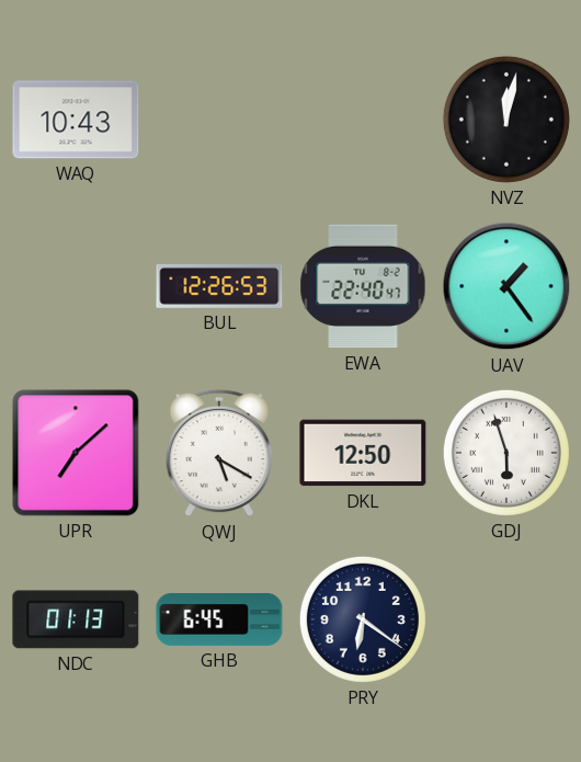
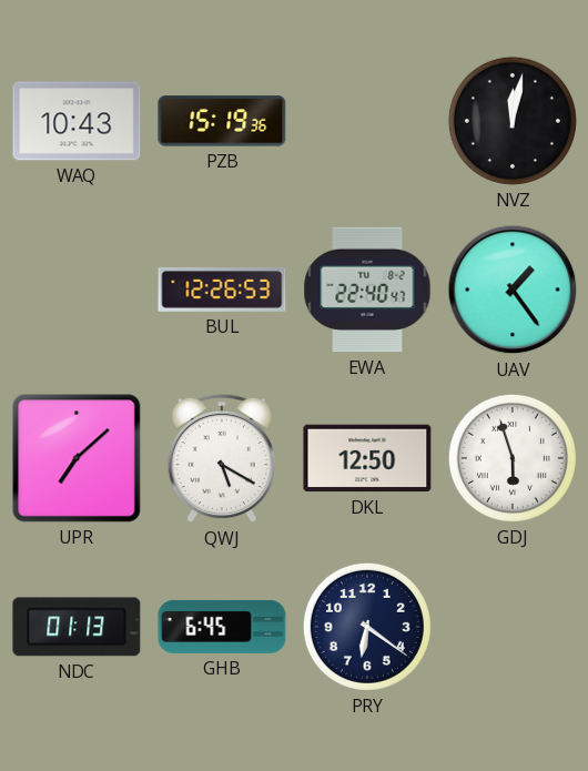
PZB: none -> 15:19
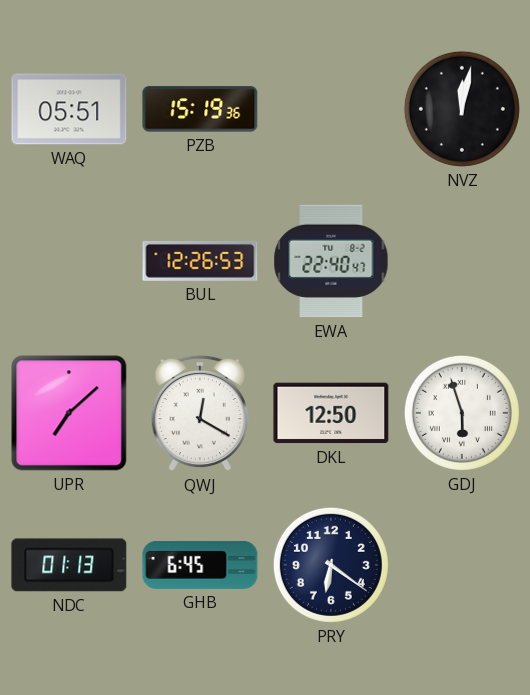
WAQ: 10:43 -> 05:51
UAV: 1:24 -> none
QWJ: 5:20 -> 12:20
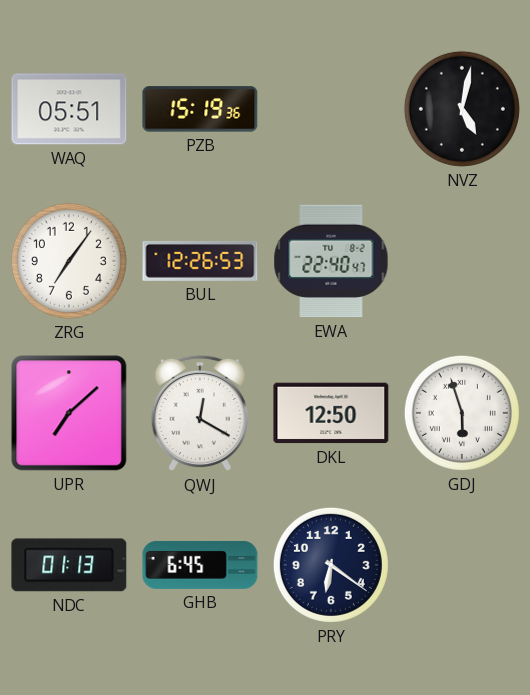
NVZ: 12:02 -> 5:02
ZRG: none -> 7:06
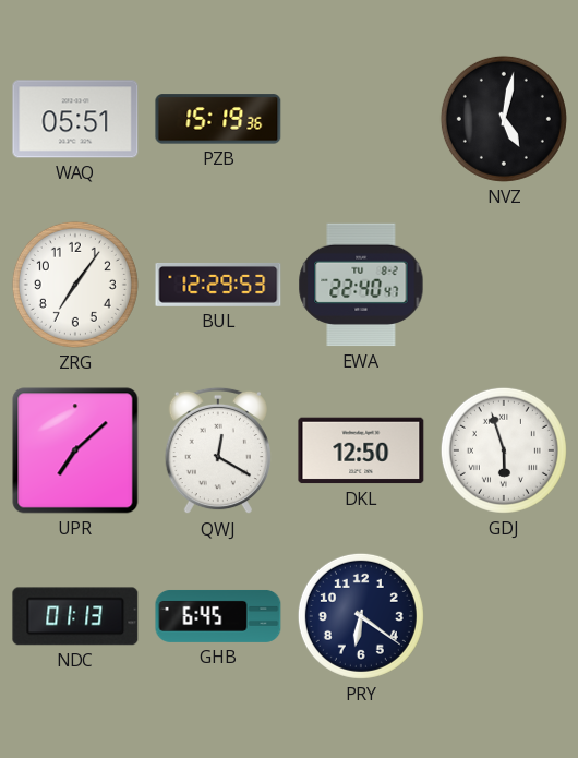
BUL: 12:26 -> 12:29
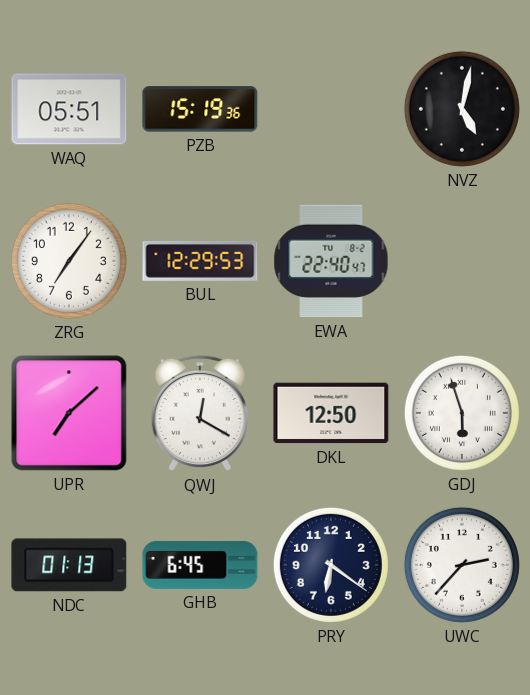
UWC: none -> 2:37
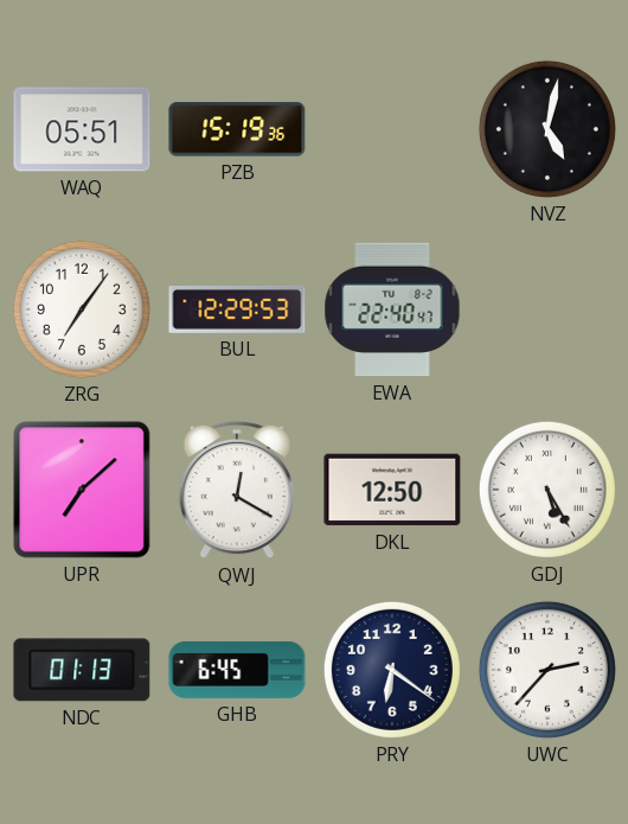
GDJ: 5:57 -> 5:25
